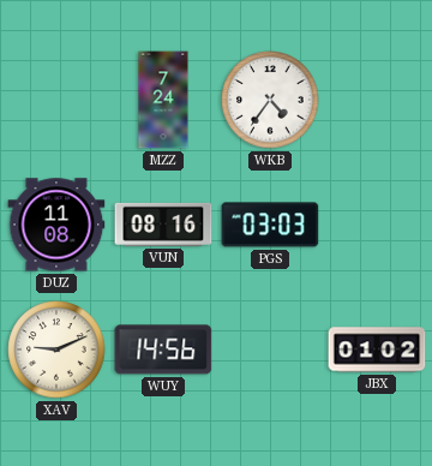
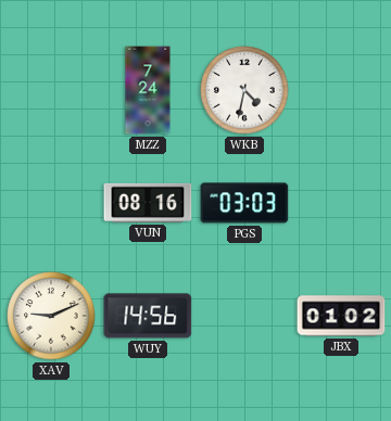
WKB: 4:36 -> 4:32
DUZ: 11:08 -> none
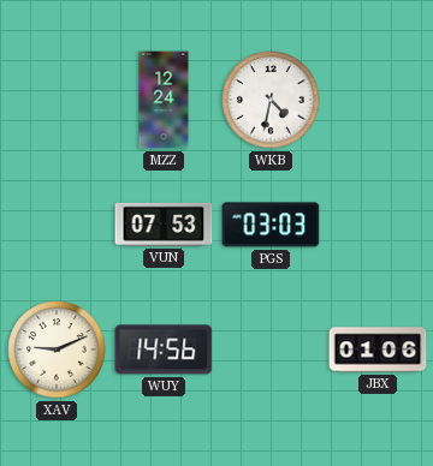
MZZ: 7:24 -> 12:24
VUN: 08:16 -> 07:53
JBX: 01:02 -> 01:06
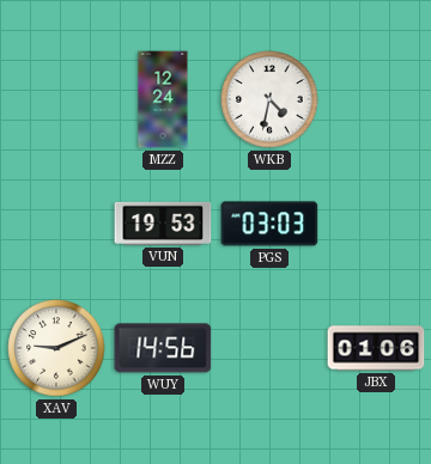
VUN: 07:53 -> 19:53
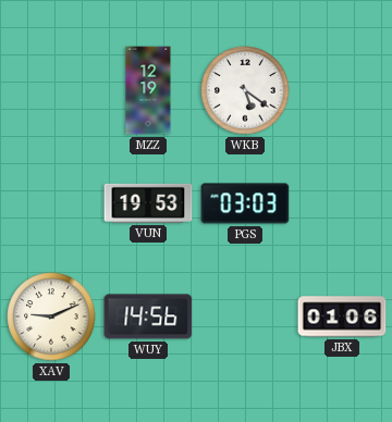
MZZ: 12:24 -> 12:19
WKB: 4:32 -> 5:21
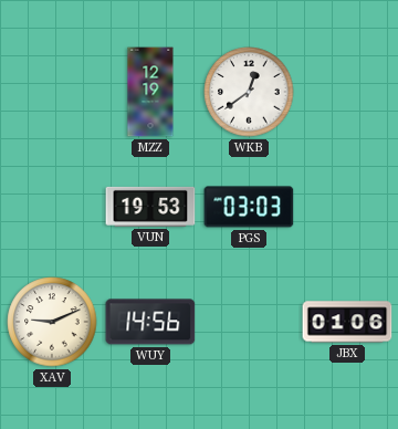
WKB: 5:21 -> 12:39
